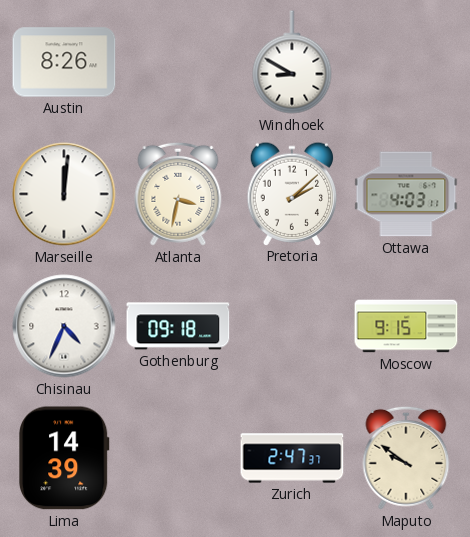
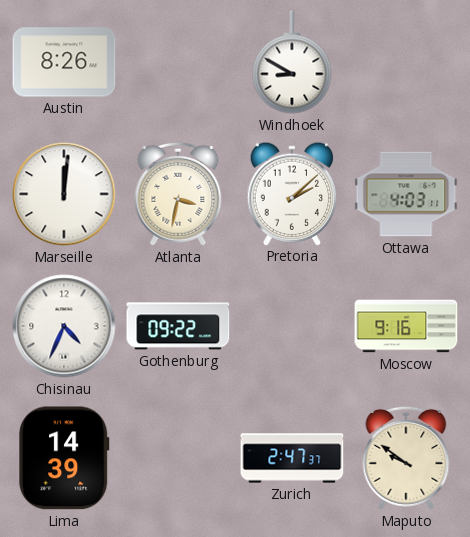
Gothenburg: 09:18 -> 09:22
Moscow: 9:15 -> 9:16
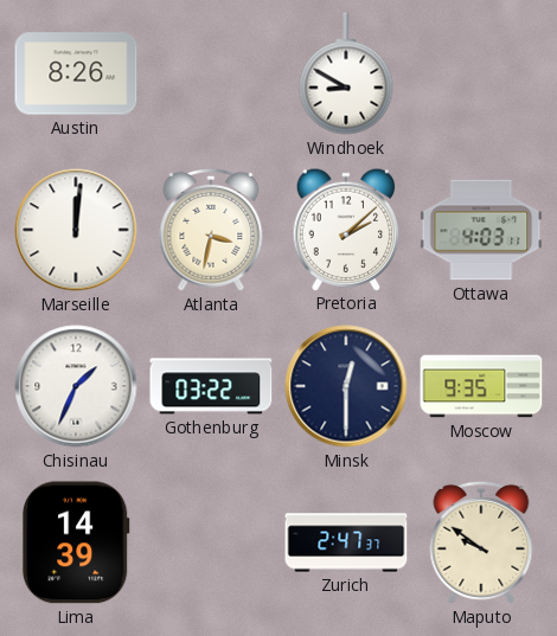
Chisinau: 4:34 -> 1:34
Gothenburg: 09:22 -> 03:22
Minsk: none -> 12:30
Moscow: 9:16 -> 9:35
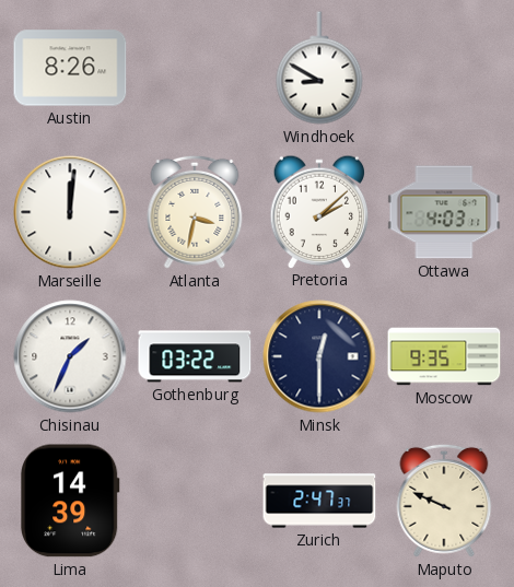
Maputo: 9:51 -> 9:49
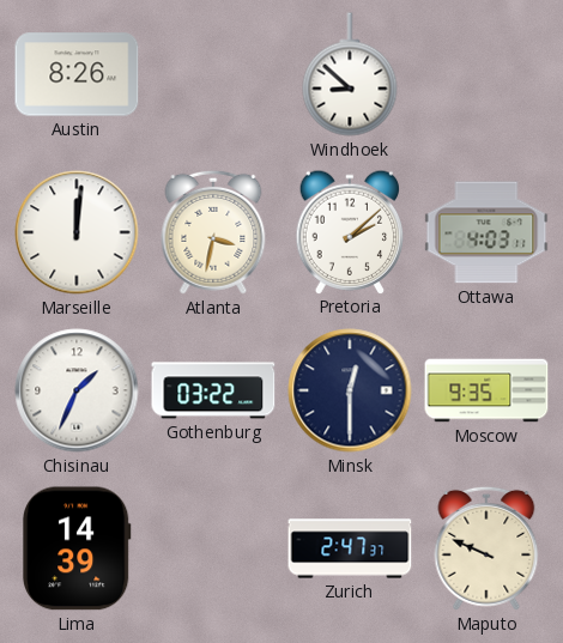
Windhoek: 8:50 -> 8:52
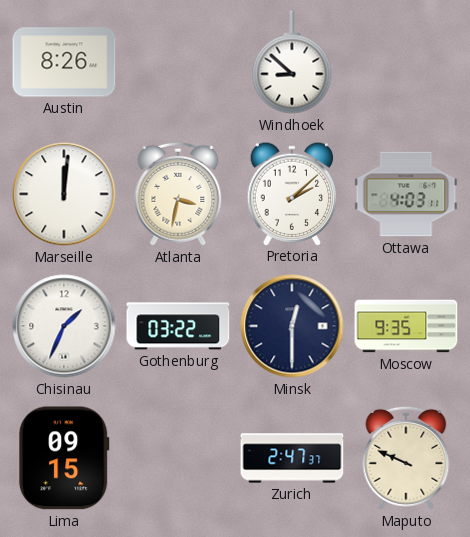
Lima: 14:39 -> 09:15
